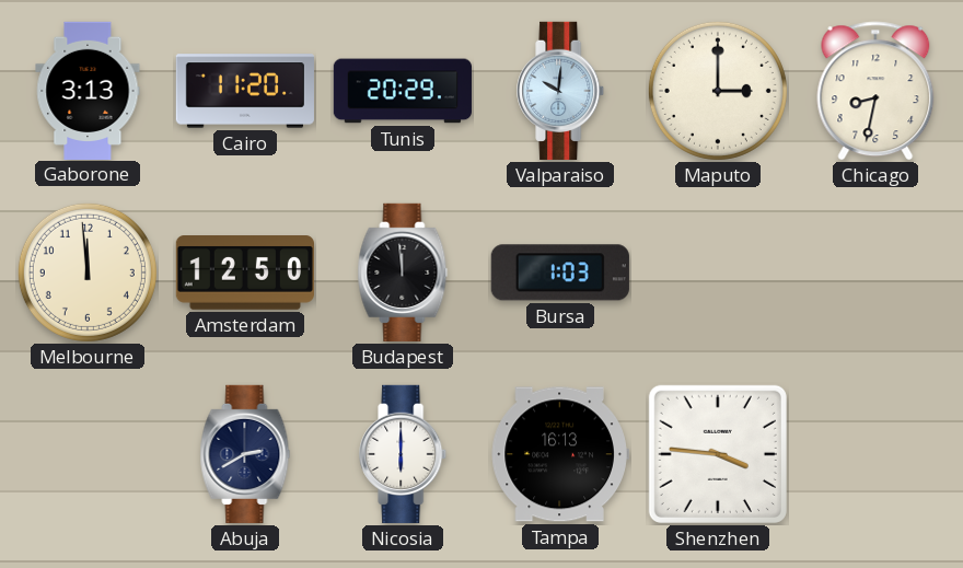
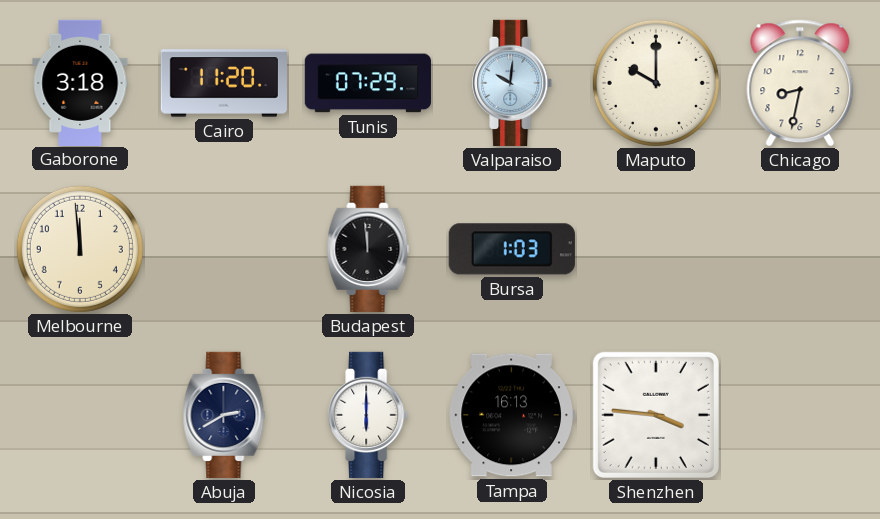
Gaborone: 3:13 -> 3:18
Tunis: 20:29 -> 07:29
Maputo: 3:00 -> 10:00
Amsterdam: 12:50 -> none
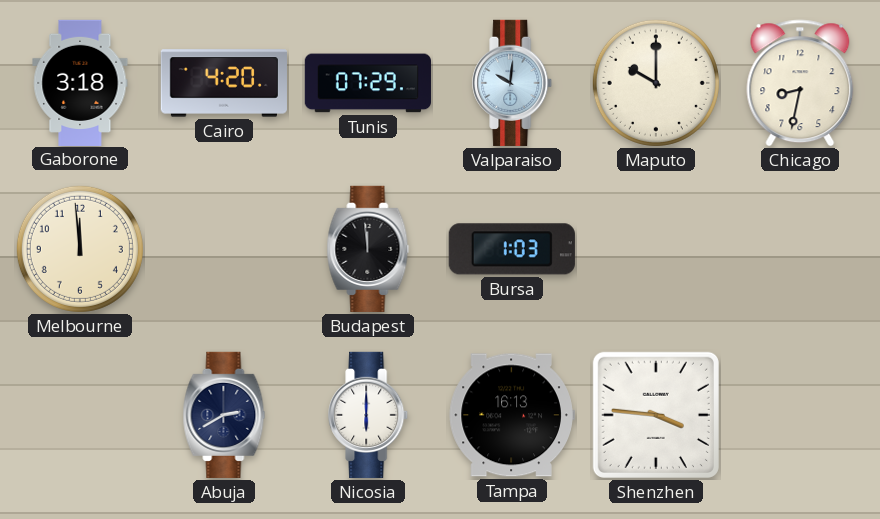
Cairo: 11:20 -> 4:20
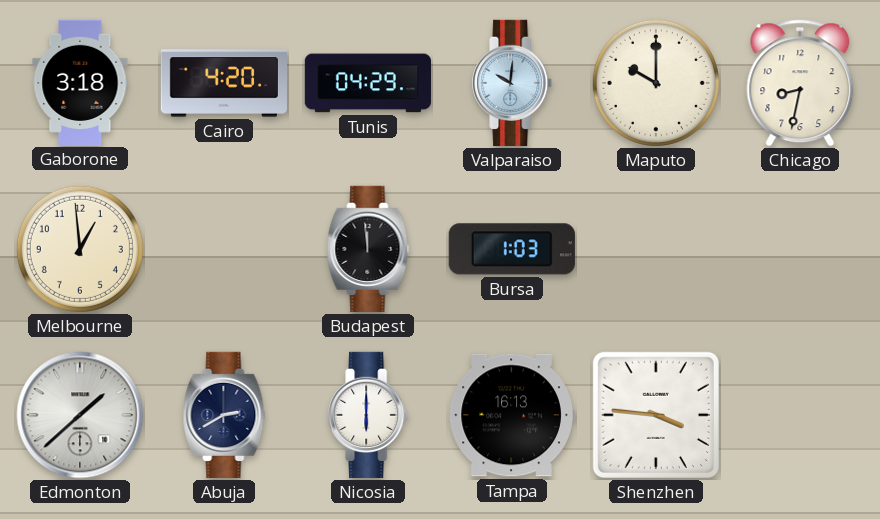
Tunis: 07:29 -> 04:29
Melbourne: 11:59 -> 12:59
Edmonton: none -> 1:38
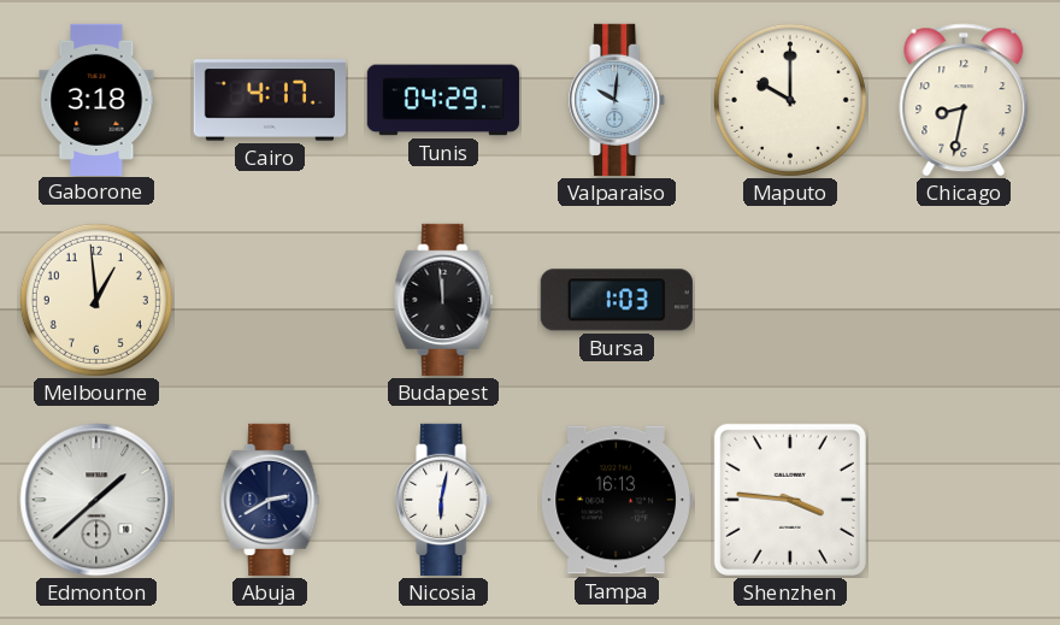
Cairo: 4:20 -> 4:17
Nicosia: 6:00 -> 6:02
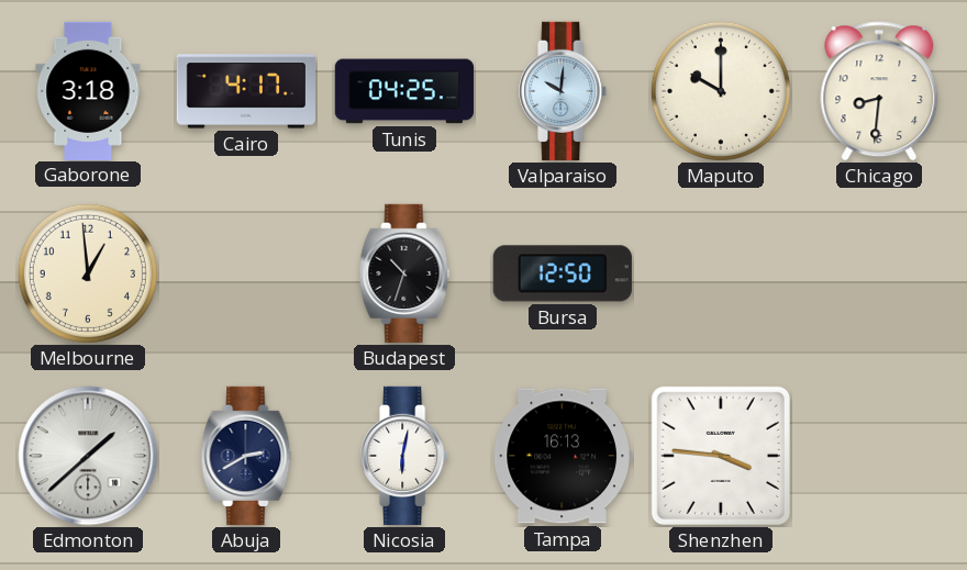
Tunis: 04:29 -> 04:25
Chicago: 8:32 -> 8:31
Budapest: 11:59 -> 10:33
Bursa: 1:03 -> 12:50
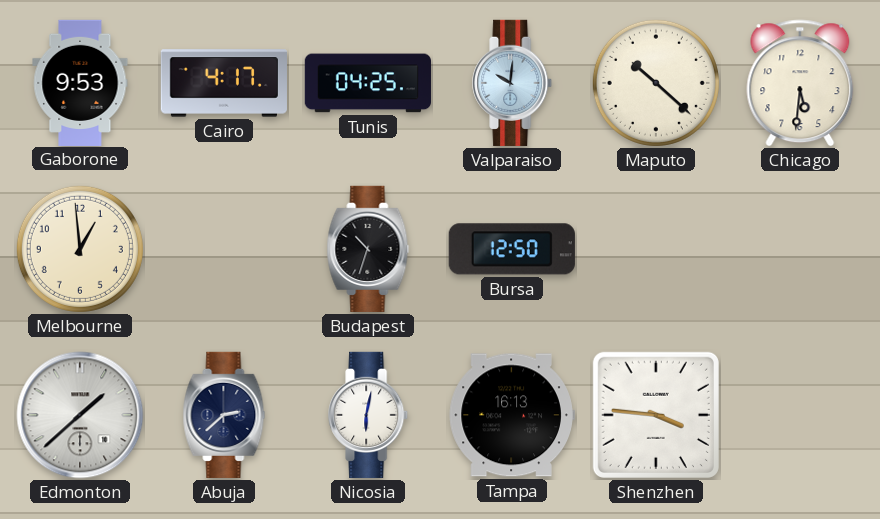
Gaborone: 3:18 -> 9:53
Maputo: 10:00 -> 10:22
Chicago: 8:31 -> 5:31
Abuja: 2:40 -> 2:38
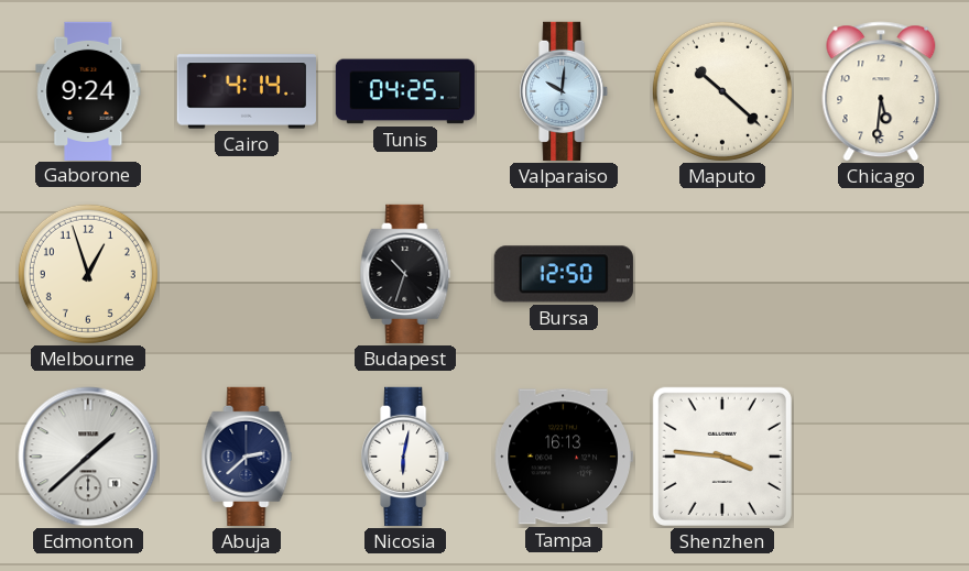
Gaborone: 9:53 -> 9:24
Cairo: 4:17 -> 4:14
Melbourne: 12:59 -> 12:57
